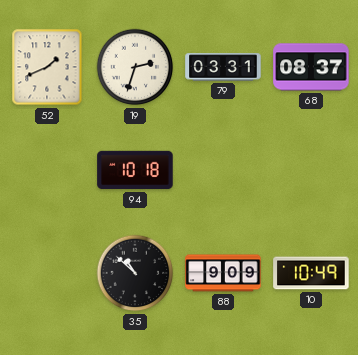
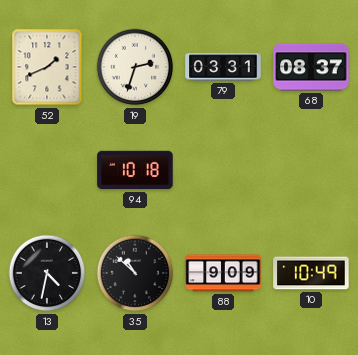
13: none -> 4:32
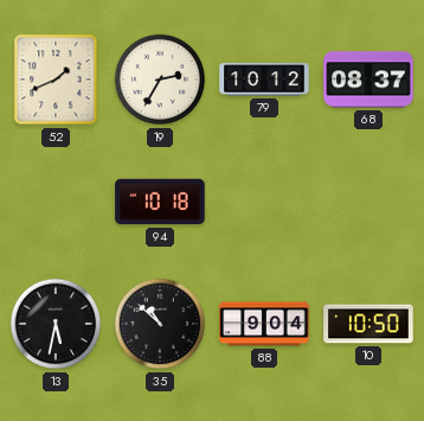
19: 2:33 -> 2:35
79: 03:31 -> 10:12
13: 4:32 -> 5:32
88: 9:09 -> 9:04
10: 10:49 -> 10:50
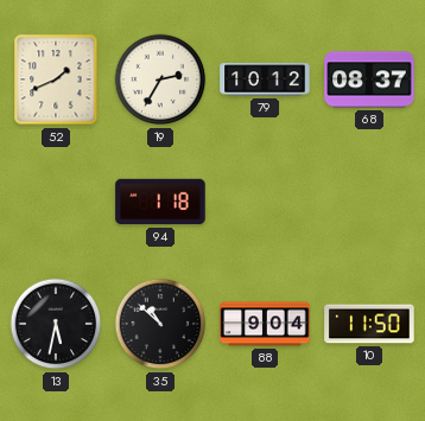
94: 10:18 -> 1:18
10: 10:50 -> 11:50
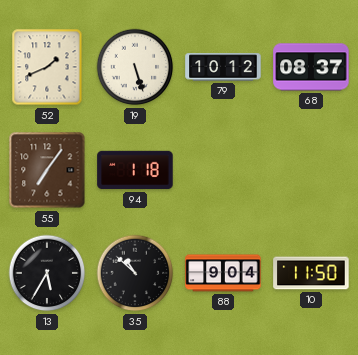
19: 2:35 -> 5:27
55: none -> 7:06
13: 5:32 -> 5:35
